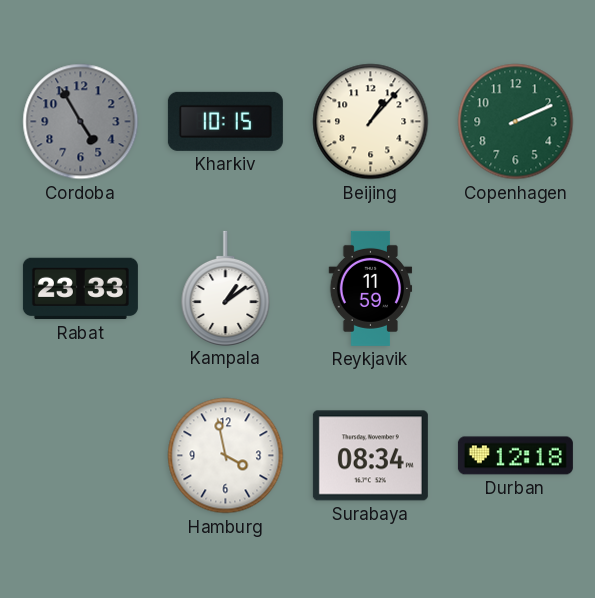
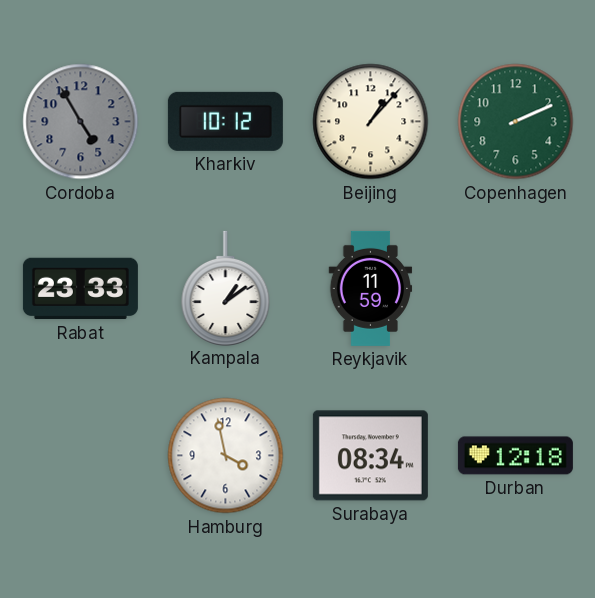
Kharkiv: 10:15 -> 10:12
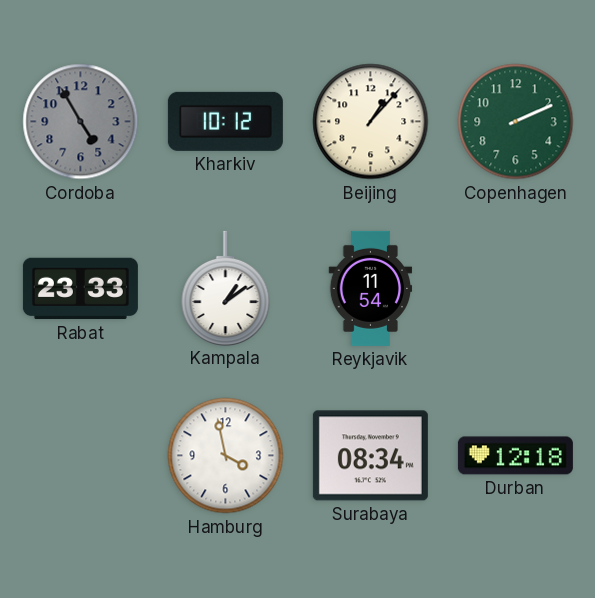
Reykjavik: 11:59 -> 11:54
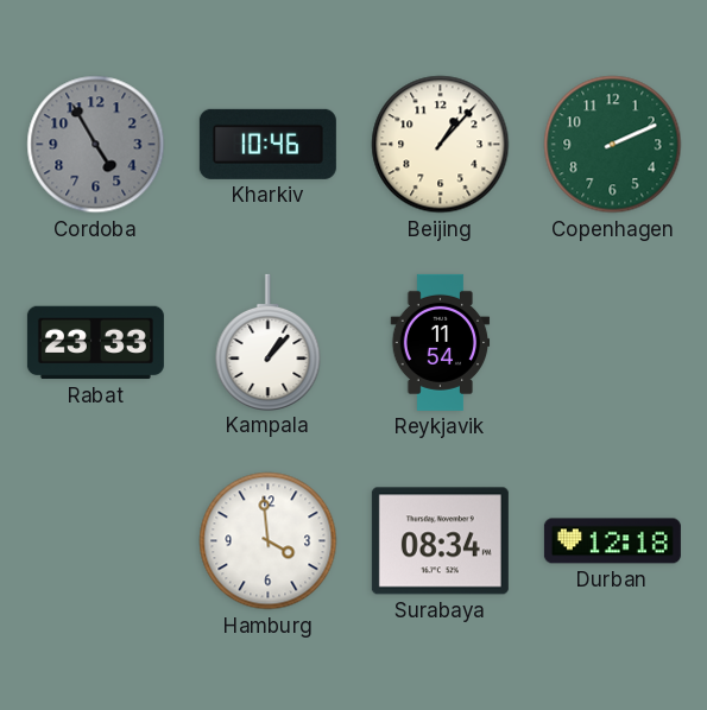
Kharkiv: 10:12 -> 10:46
Kampala: 1:09 -> 1:07
Hamburg: 3:58 -> 3:59
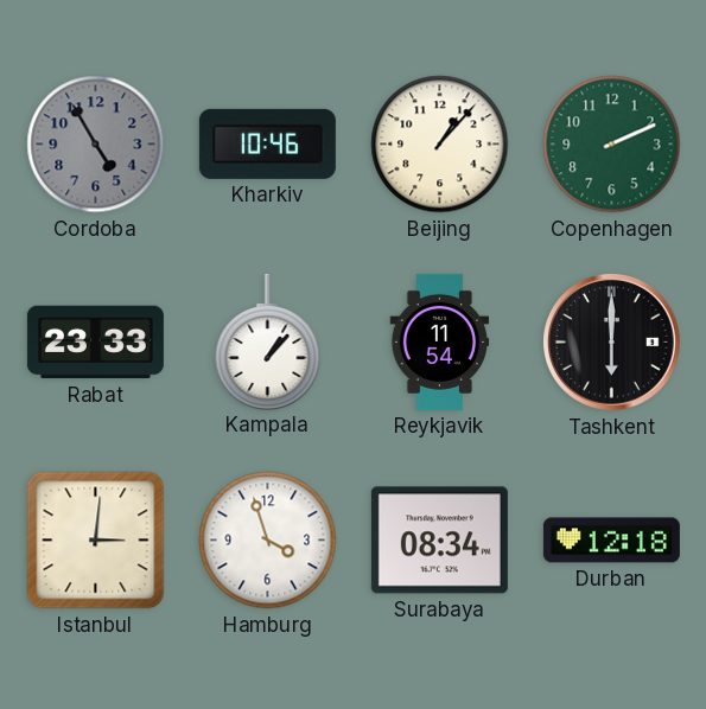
Tashkent: none -> 6:00
Istanbul: none -> 3:01
Hamburg: 3:59 -> 3:57
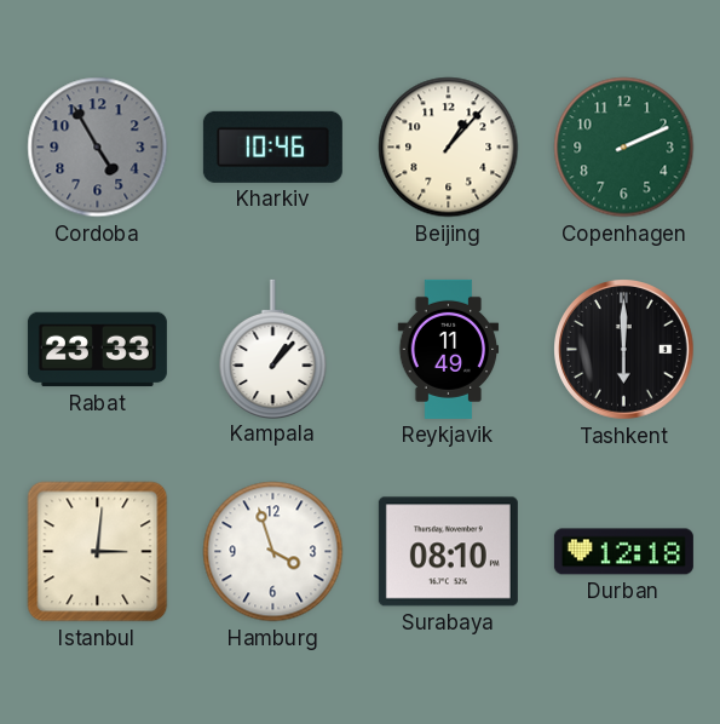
Reykjavik: 11:54 -> 11:49
Surabaya: 08:34 -> 08:10
